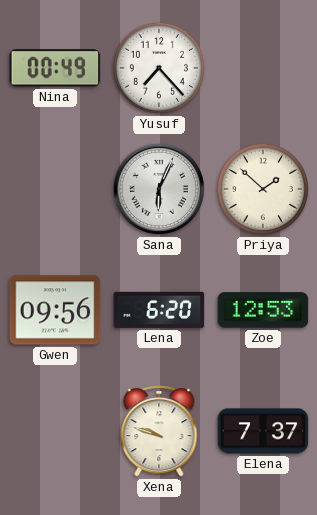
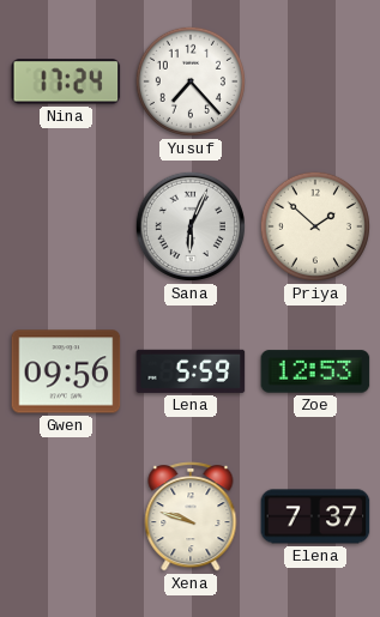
Nina: 00:49 -> 17:24
Lena: 6:20 -> 5:59
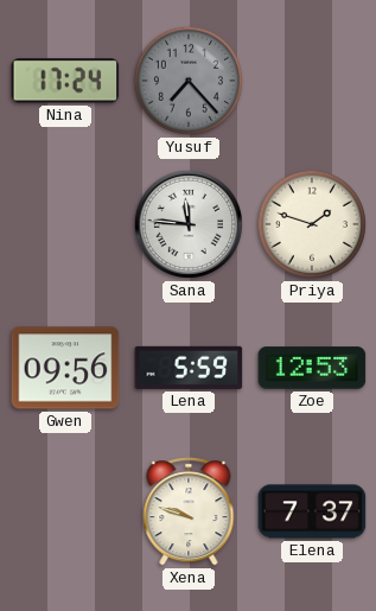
Yusuf dial: white -> grey
Sana: 6:04 -> 11:46
Priya: 1:52 -> 1:48
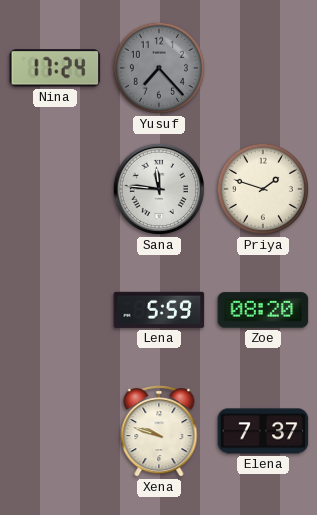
Gwen: 09:56 -> none
Zoe: 12:53 -> 08:20
